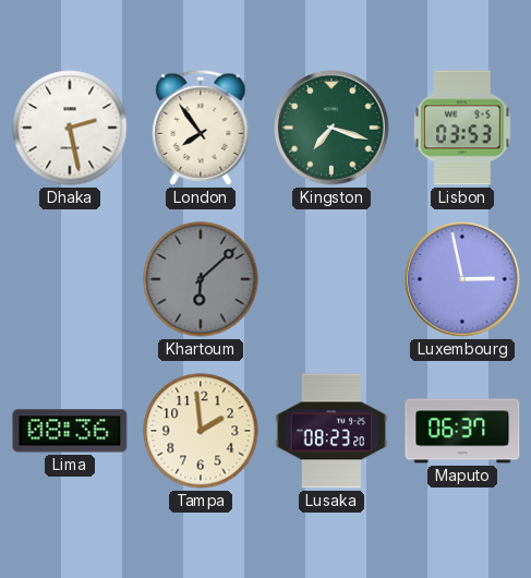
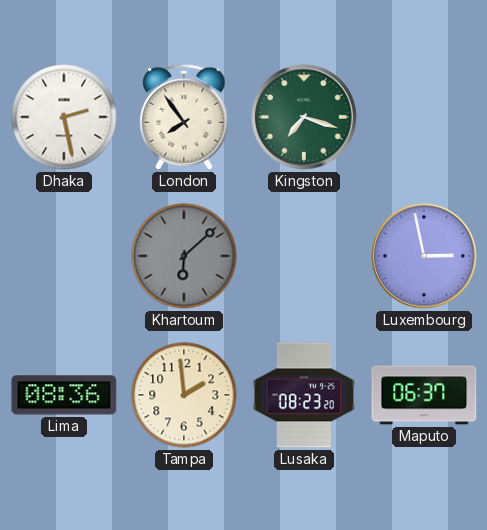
Lisbon: 03:53 -> none
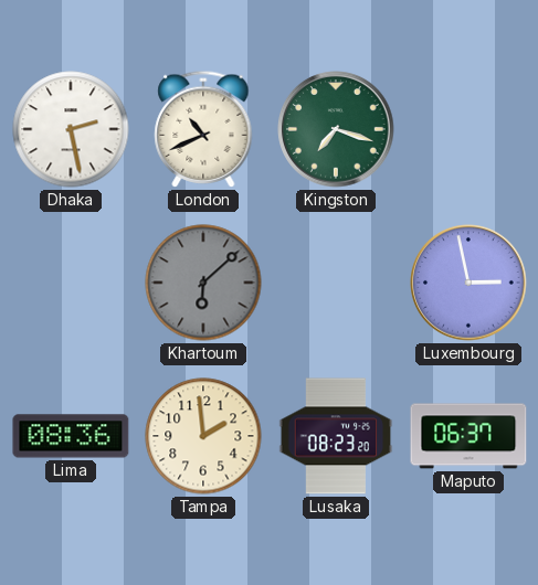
London: 7:54 -> 10:41
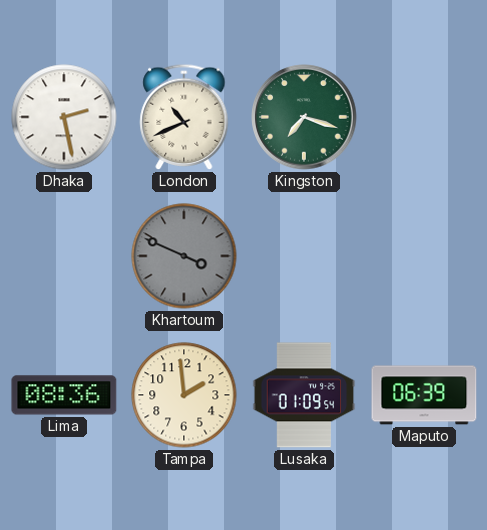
Khartoum: 6:08 -> 3:49
Luxembourg: 2:58 -> none
Lusaka: 08:23 -> 01:09
Maputo: 06:37 -> 06:39
